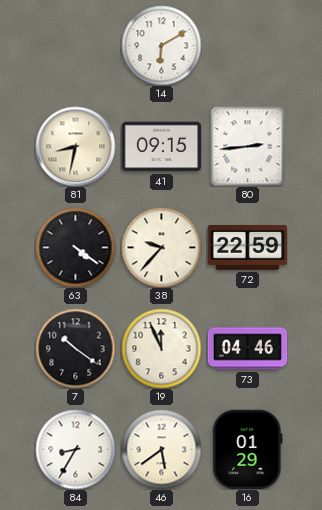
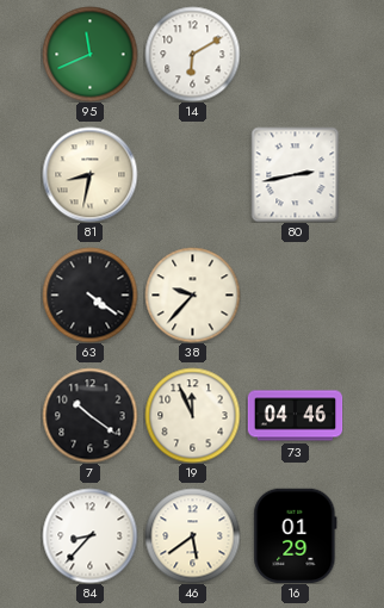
95: none -> 11:41
41: 09:15 -> none
80: 2:44 -> 2:43
72: 22:59 -> none
84: 8:35 -> 8:37
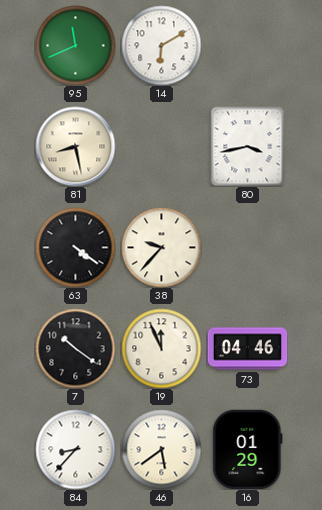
81: 8:32 -> 8:28
80: 2:43 -> 3:43
